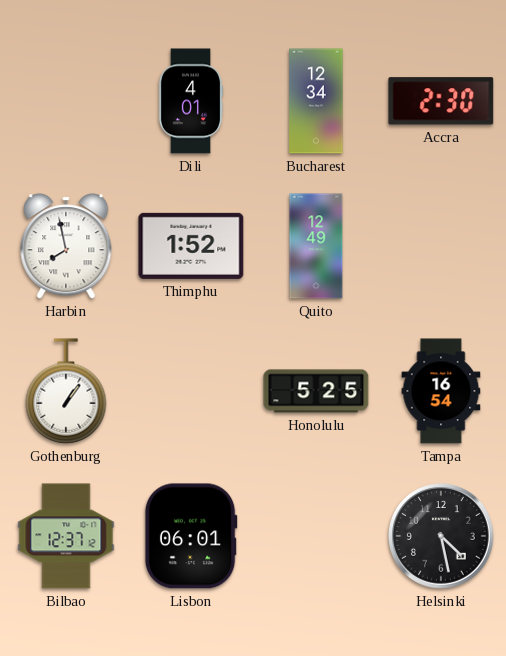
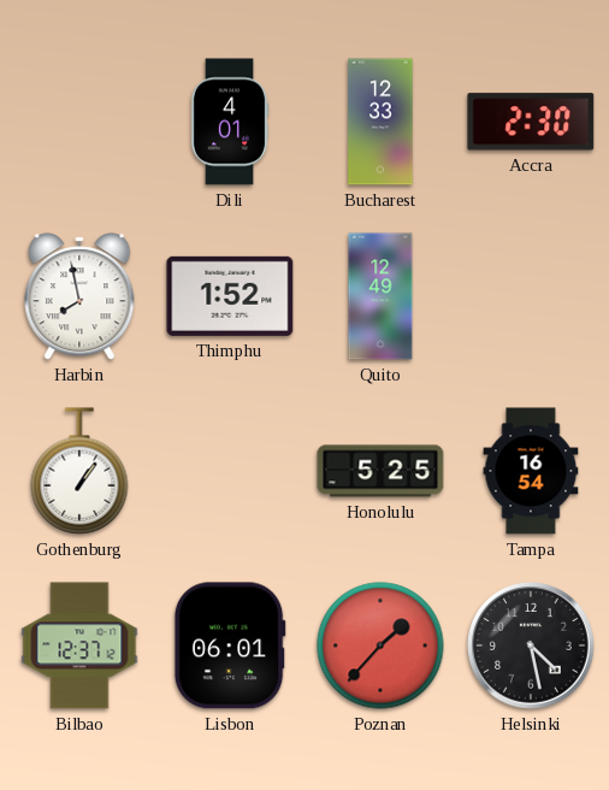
Bucharest: 12:34 -> 12:33
Poznan: none -> 1:37
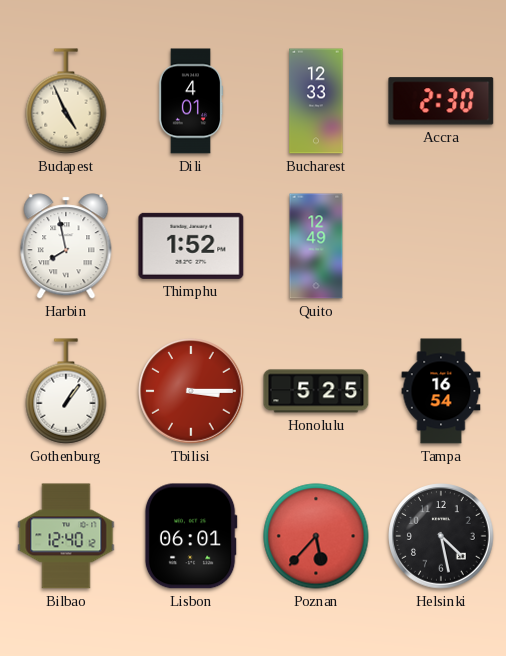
Budapest: none -> 4:56
Tbilisi: none -> 3:15
Bilbao: 12:37 -> 12:40
Poznan: 1:37 -> 5:37
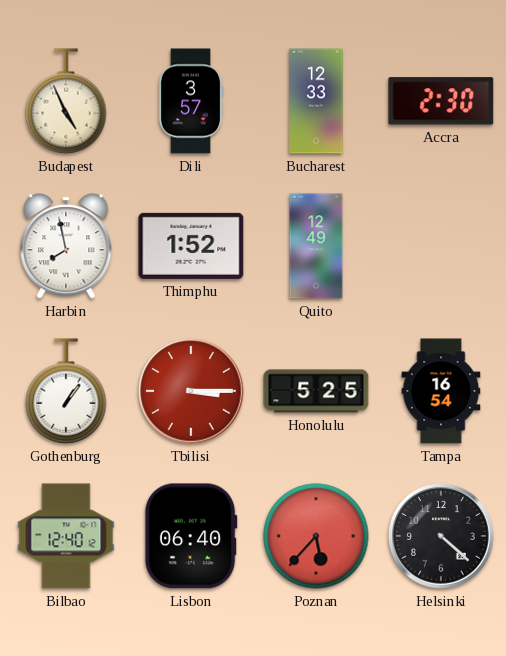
Dili: 4:01 -> 3:57
Lisbon: 06:01 -> 06:40
Helsinki: 4:28 -> 4:22
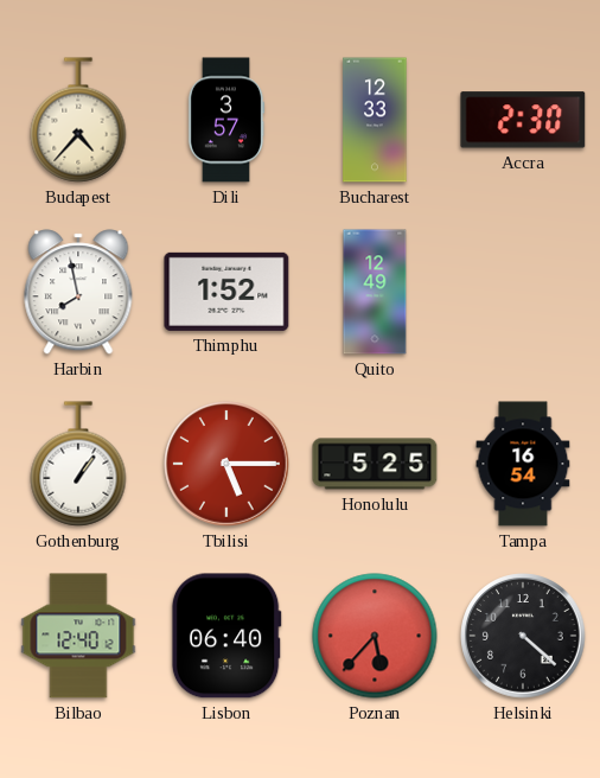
Budapest: 4:56 -> 4:37
Tbilisi: 3:15 -> 5:15
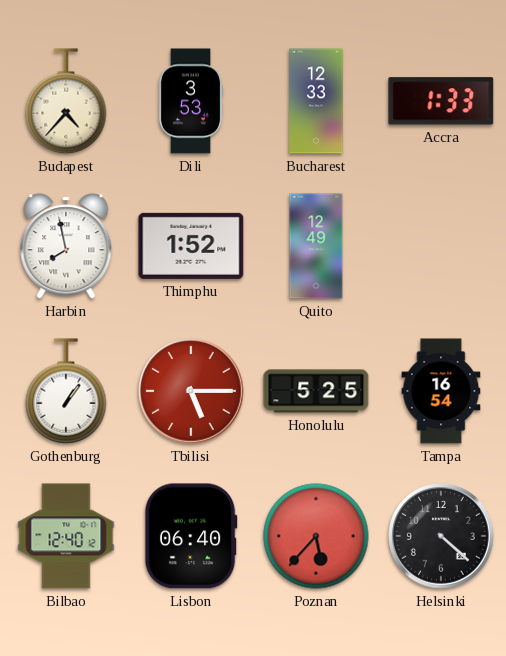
Dili: 3:57 -> 3:53
Accra: 2:30 -> 1:33
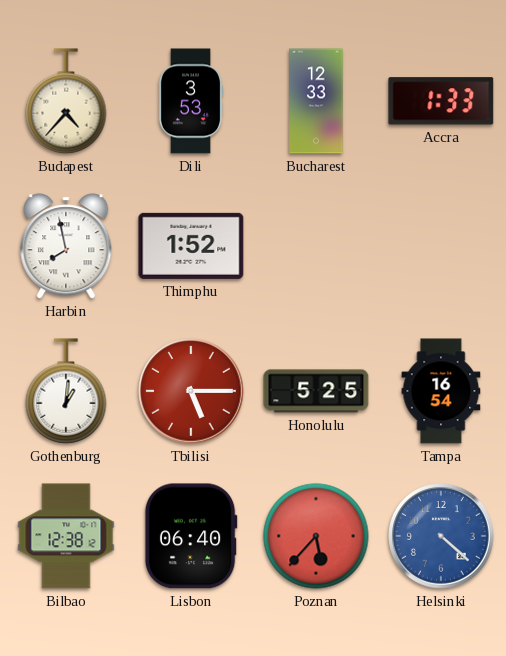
Quito: 12:49 -> none
Gothenburg: 1:06 -> 1:01
Bilbao: 12:40 -> 12:38
Helsinki dial: black -> blue
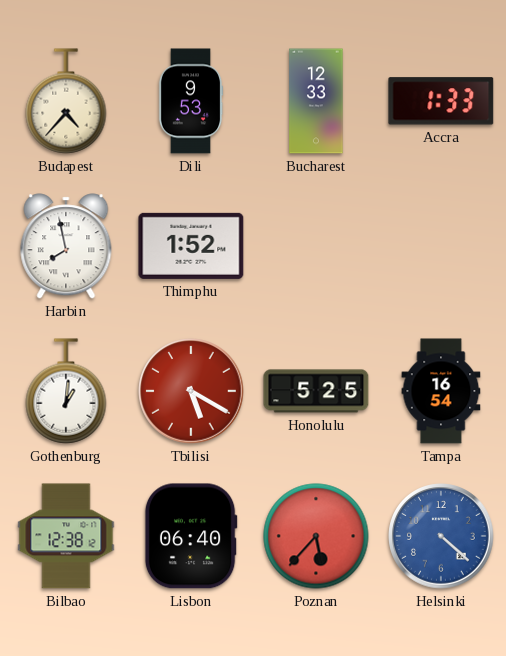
Dili: 3:53 -> 9:53
Tbilisi: 5:15 -> 5:20
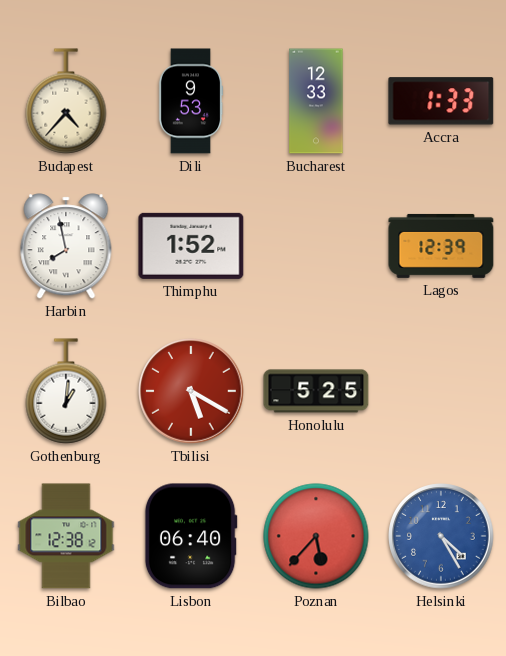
Lagos: none -> 12:39
Tampa: 16:54 -> none
Helsinki: 4:22 -> 4:25
